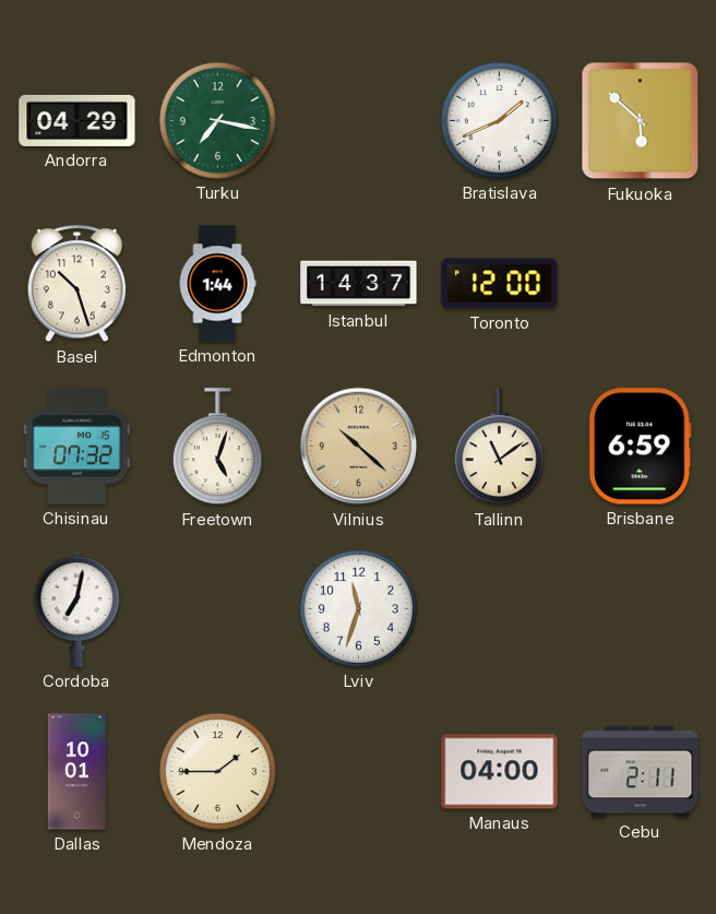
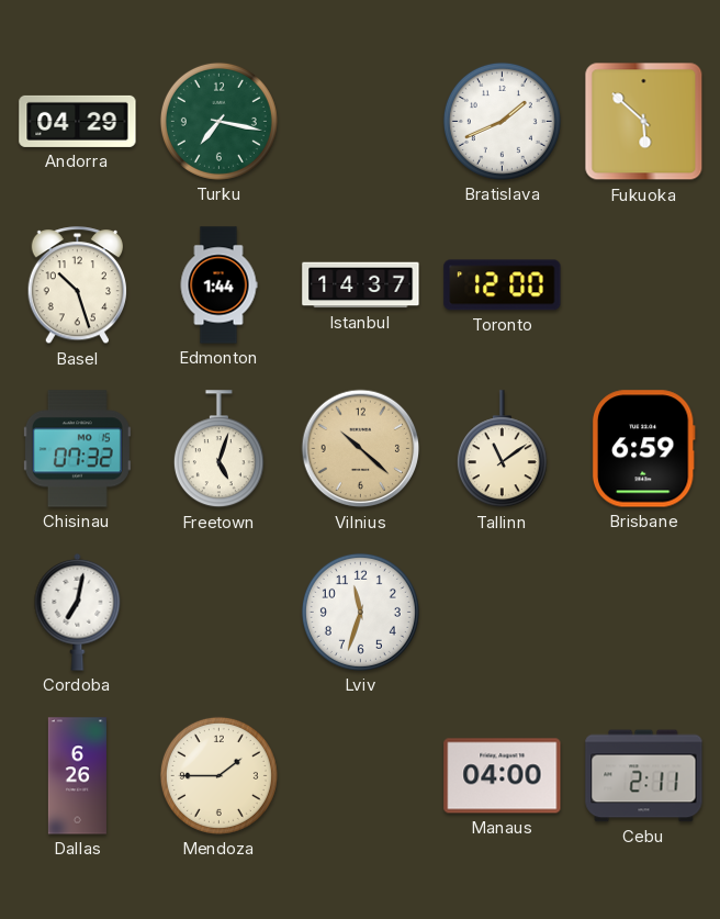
Dallas: 10:01 -> 6:26
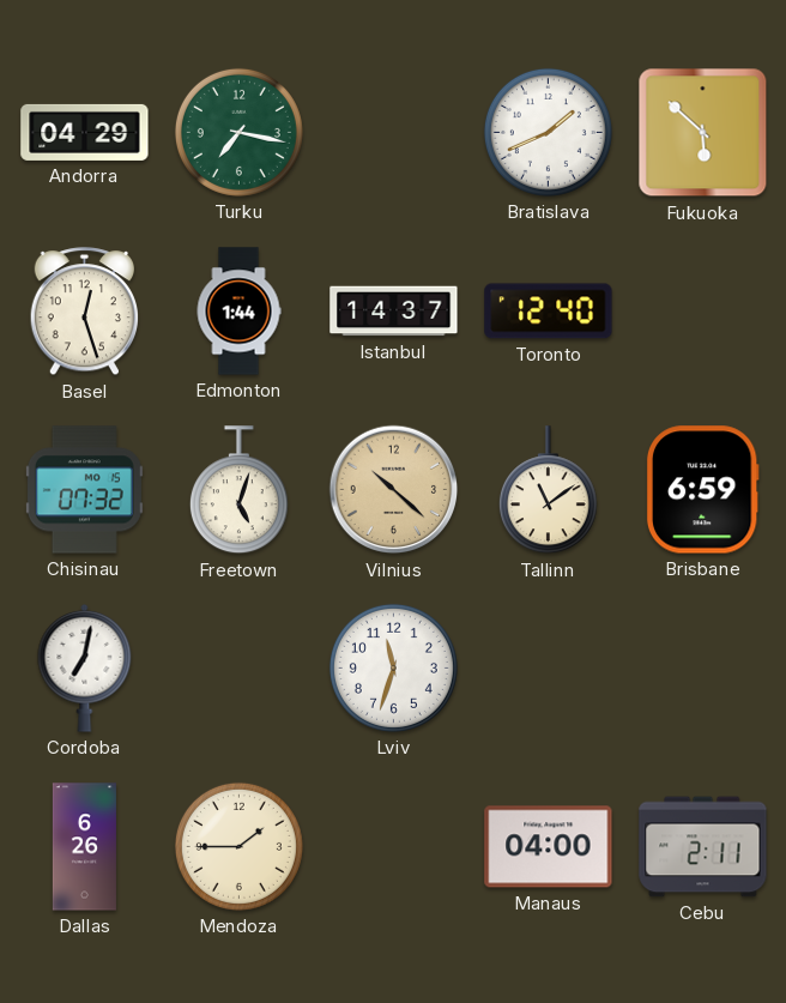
Basel: 10:27 -> 12:27
Toronto: 12:00 -> 12:40
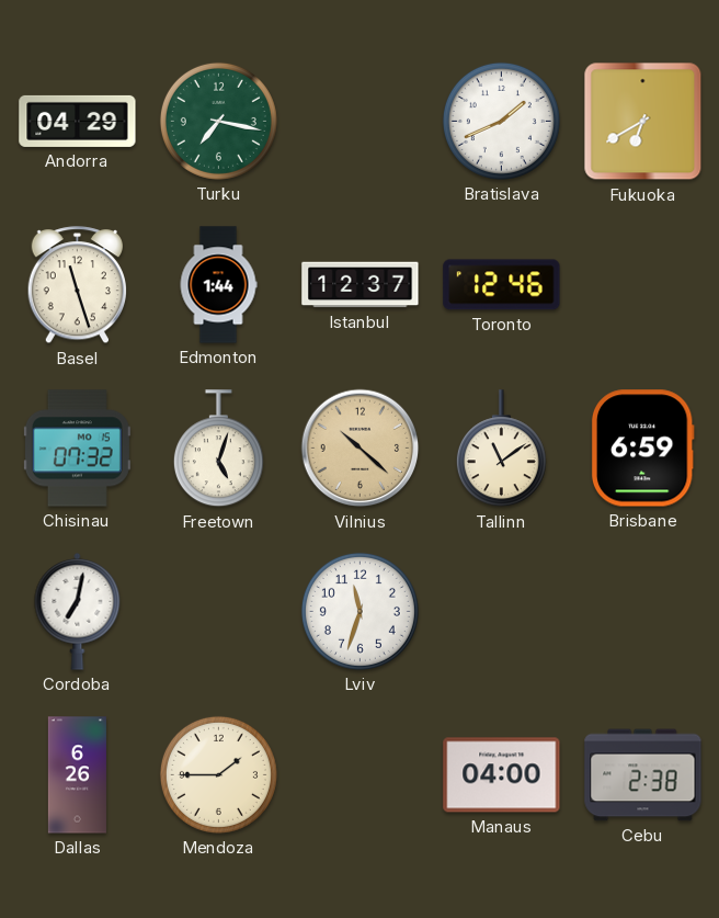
Fukuoka: 5:52 -> 6:40
Basel: 12:27 -> 11:27
Istanbul: 14:37 -> 12:37
Toronto: 12:40 -> 12:46
Cebu: 2:11 -> 2:38
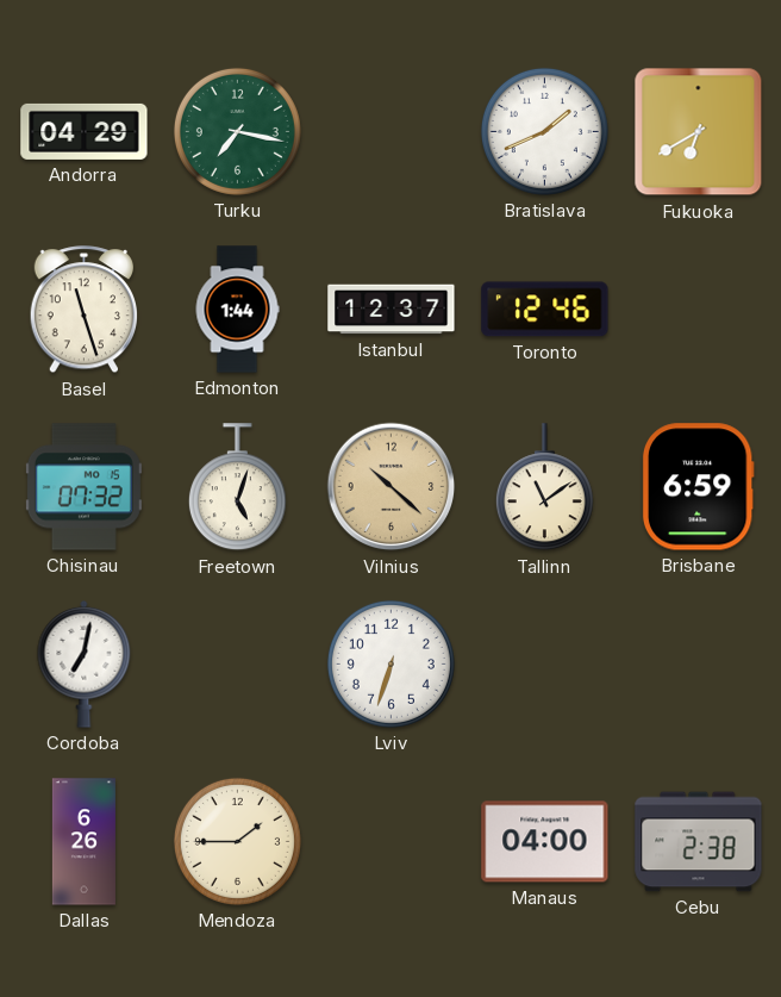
Lviv: 11:33 -> 6:33
